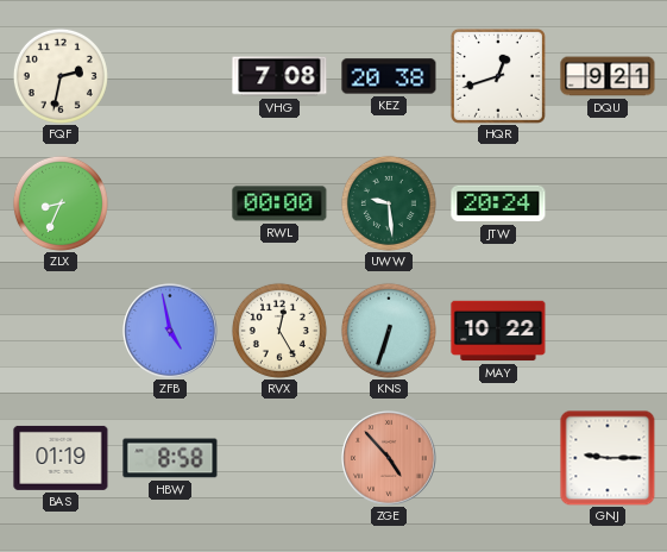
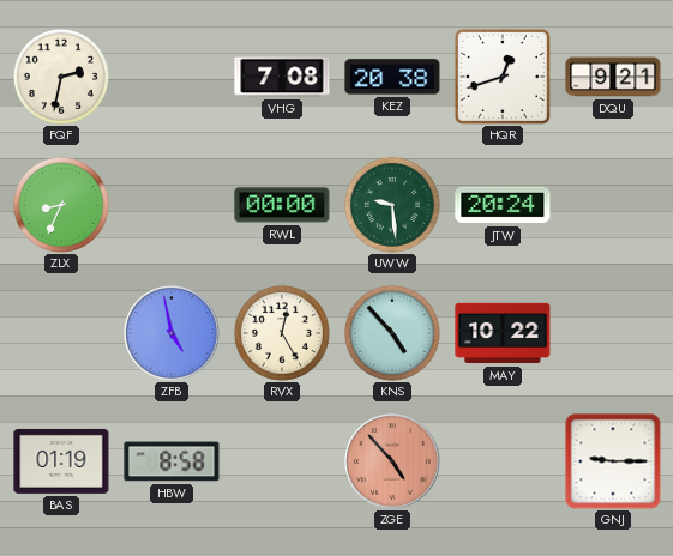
KNS: 6:33 -> 4:53
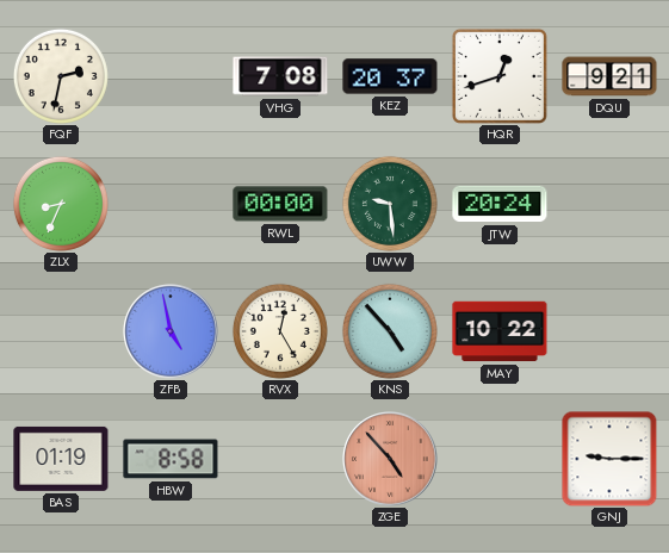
KEZ: 20:38 -> 20:37
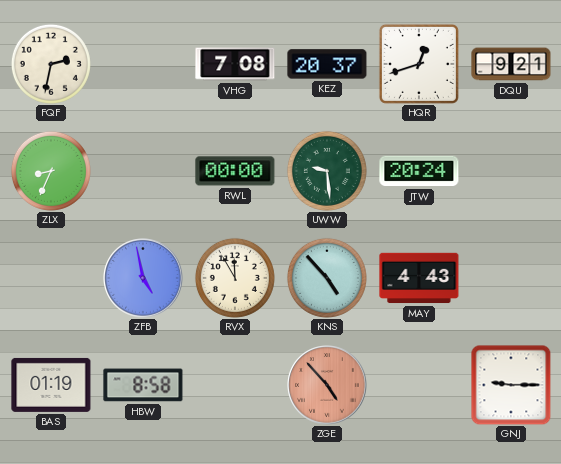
RVX: 12:25 -> 11:55
MAY: 10:22 -> 4:43
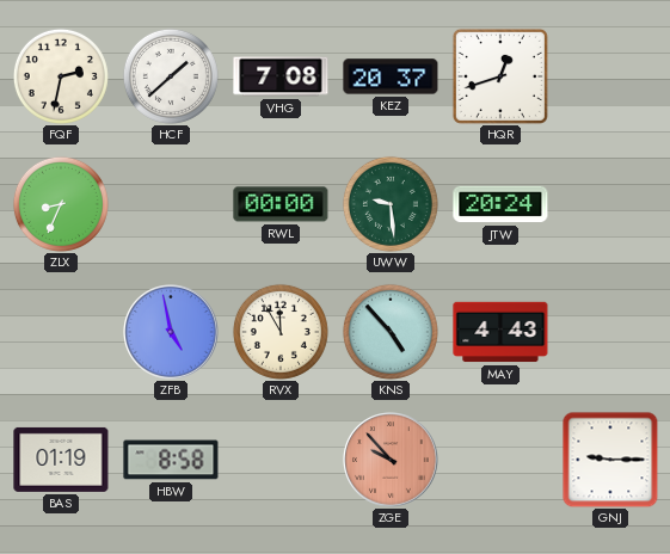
HCF: none -> 1:38
DQU: 9:21 -> none
ZGE: 4:53 -> 9:53
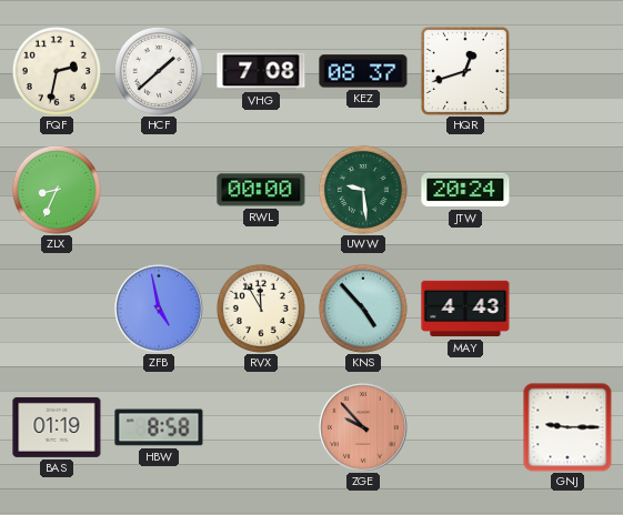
KEZ: 20:37 -> 08:37
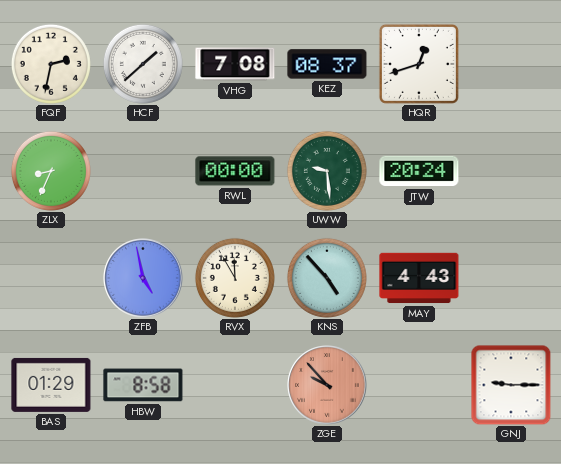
BAS: 01:19 -> 01:29
